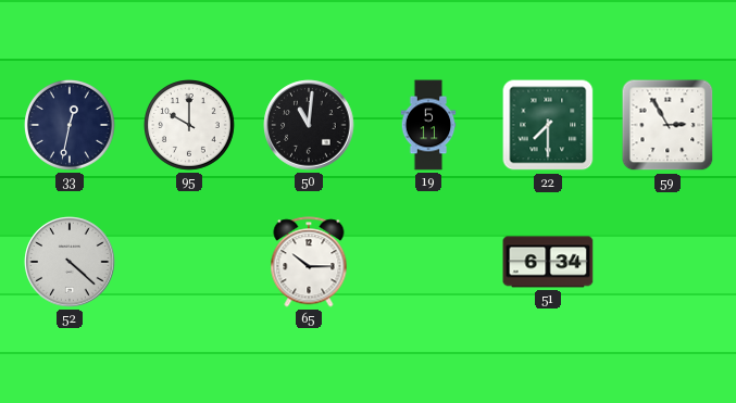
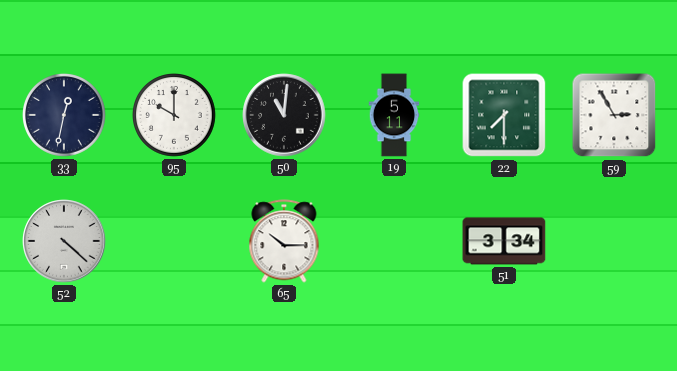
51: 6:34 -> 3:34
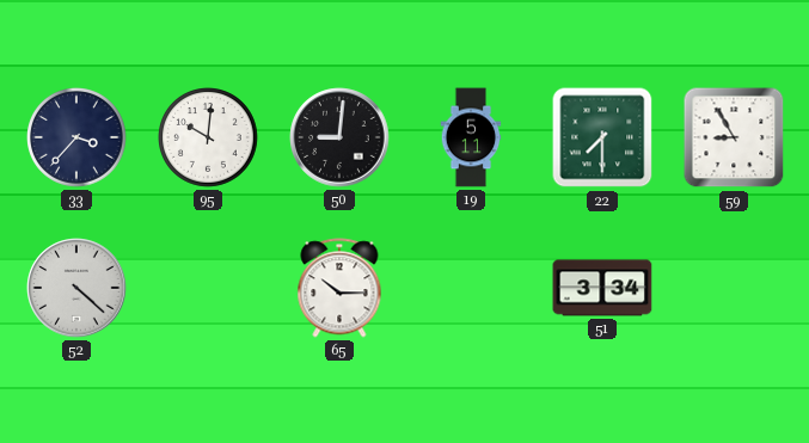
33: 12:32 -> 3:37
95: 10:00 -> 10:01
50: 11:01 -> 9:01
59: 2:55 -> 8:55
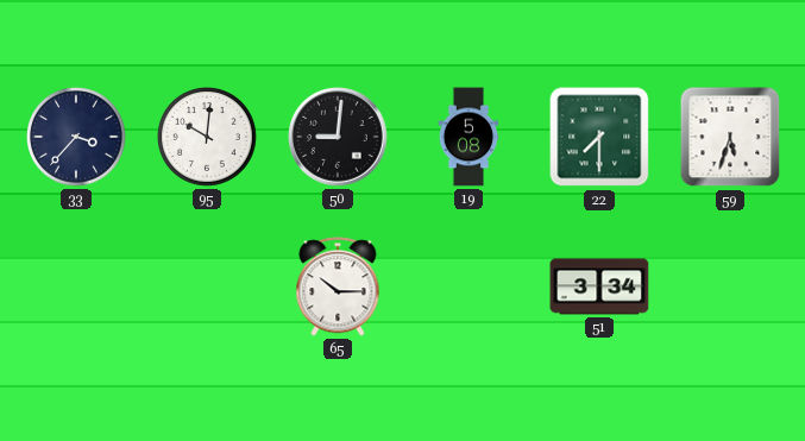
19: 5:11 -> 5:08
59: 8:55 -> 5:33
52: 4:22 -> none
